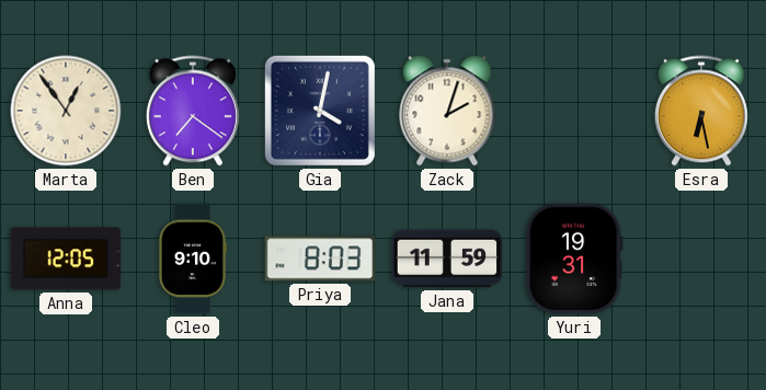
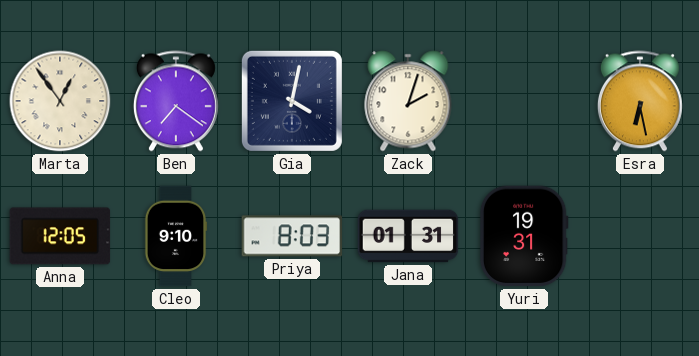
Jana: 11:59 -> 01:31
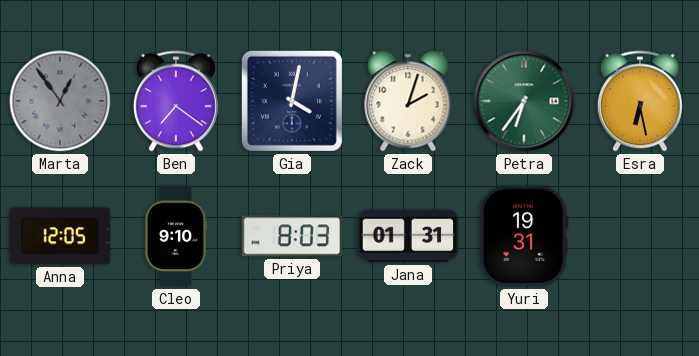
Marta dial: cream -> grey
Petra: none -> 6:36
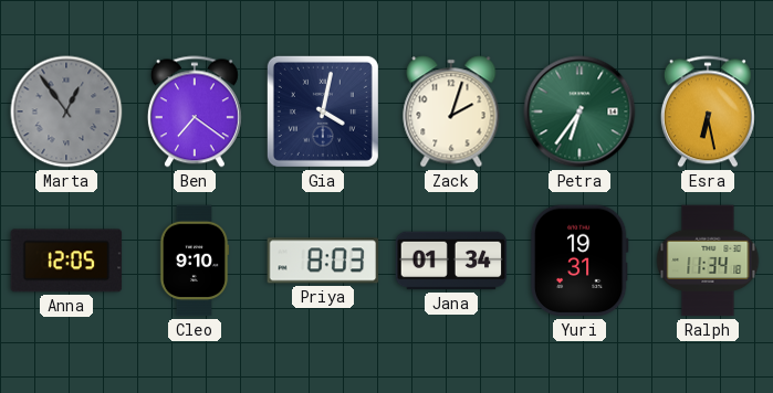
Jana: 01:31 -> 01:34
Ralph: none -> 11:34
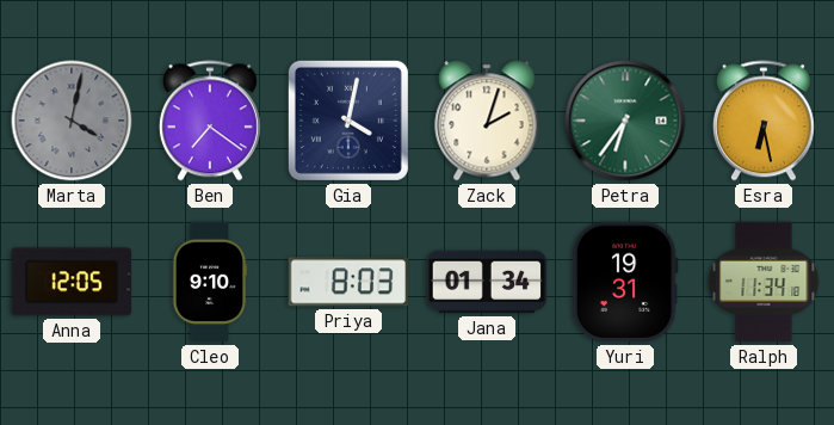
Marta: 12:54 -> 4:02
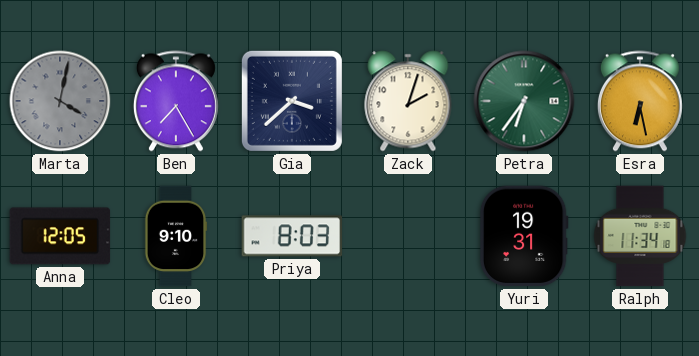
Ben: 7:21 -> 7:25
Gia: 4:02 -> 3:38
Jana: 01:34 -> none
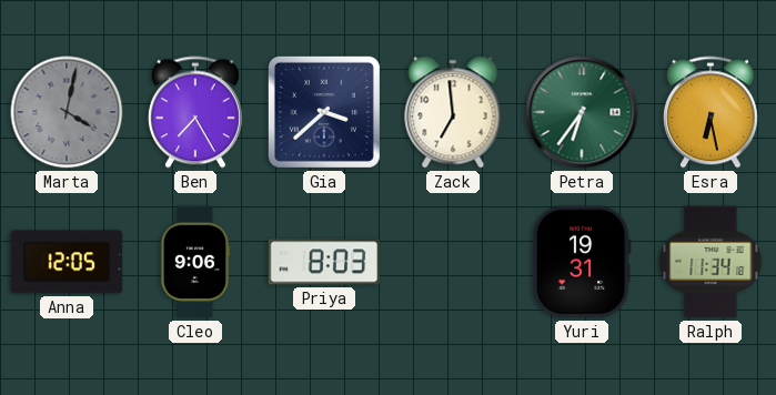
Zack: 2:03 -> 6:59
Cleo: 9:10 -> 9:06
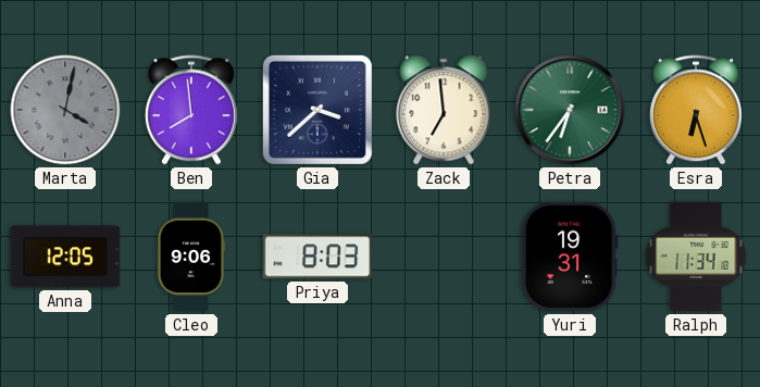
Ben: 7:25 -> 7:59
Esra: 6:28 -> 6:27
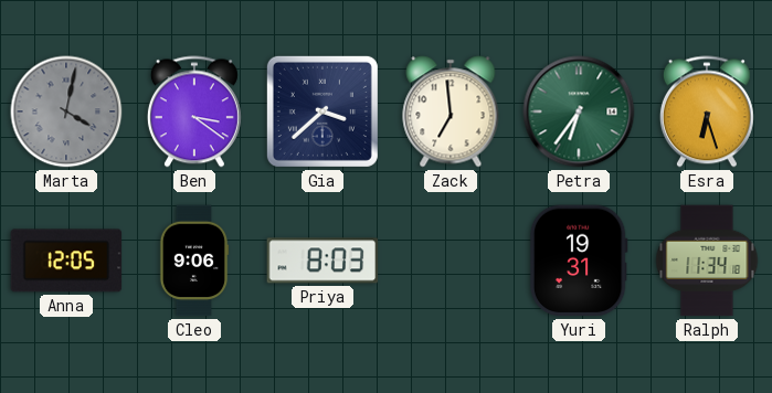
Ben: 7:59 -> 3:21
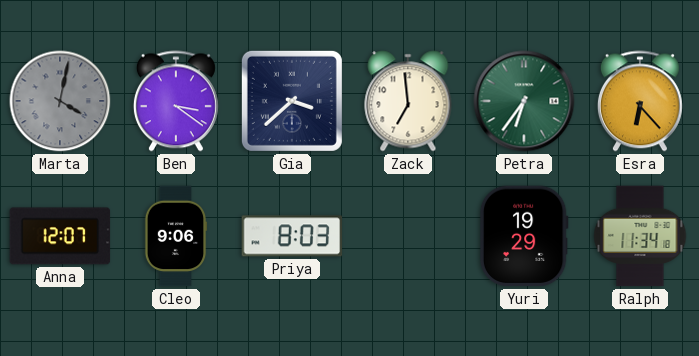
Esra: 6:27 -> 6:23
Anna: 12:05 -> 12:07
Yuri: 19:31 -> 19:29
